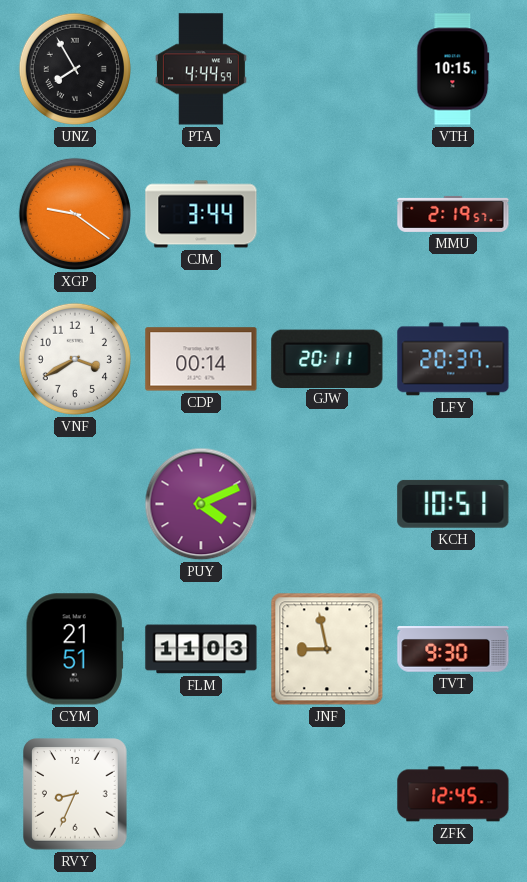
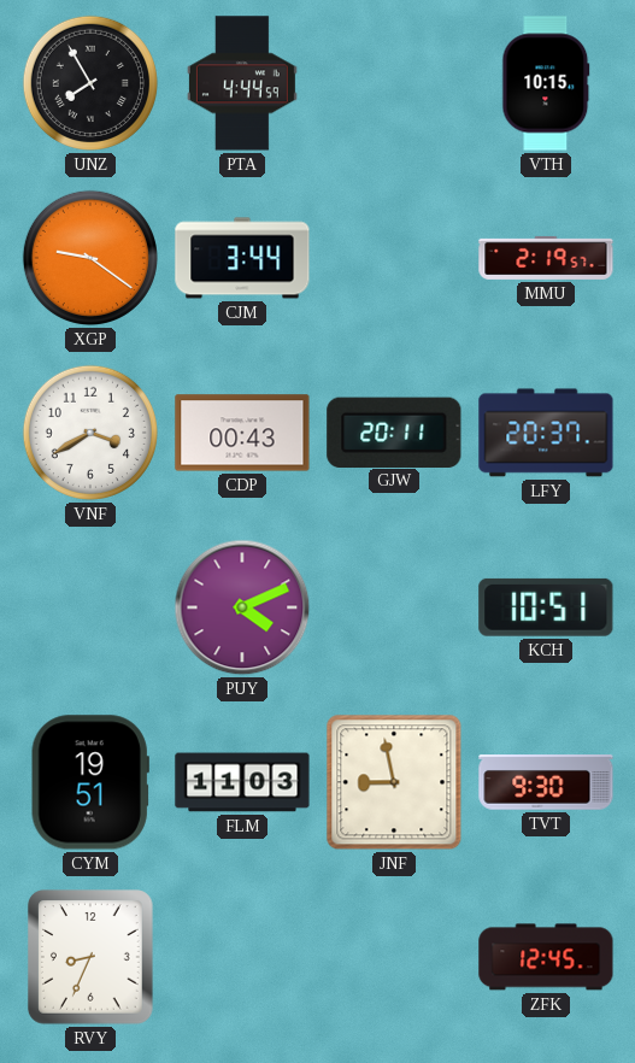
CDP: 00:14 -> 00:43
CYM: 21:51 -> 19:51
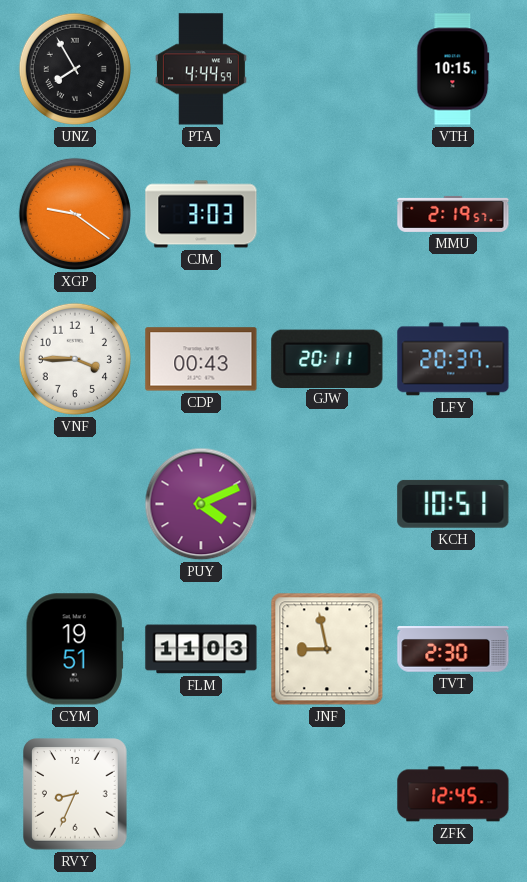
CJM: 3:44 -> 3:03
VNF: 3:40 -> 3:45
TVT: 9:30 -> 2:30
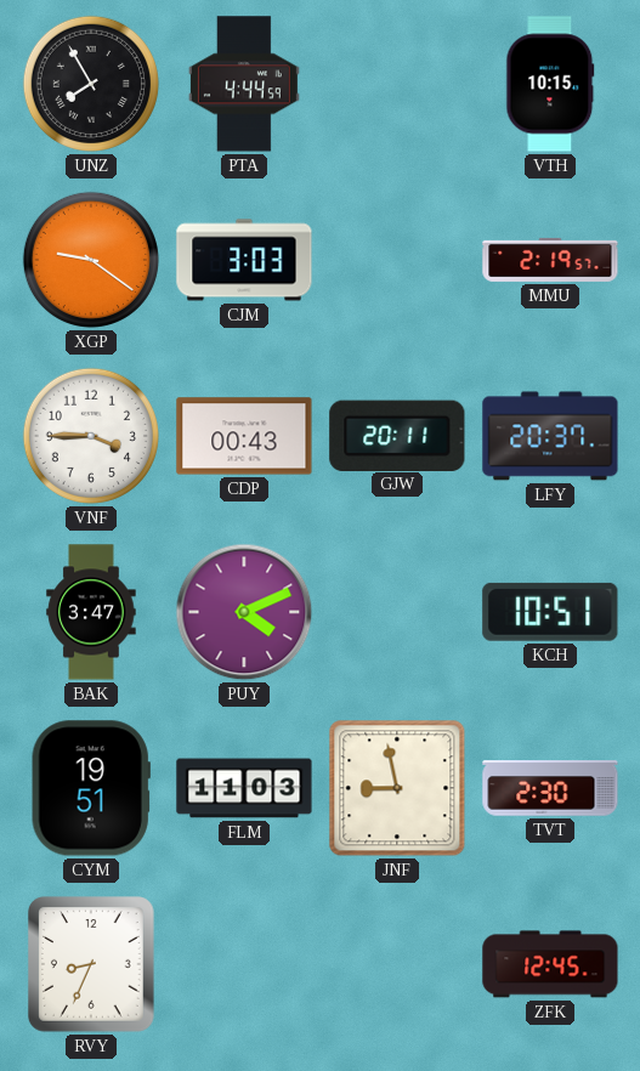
BAK: none -> 3:47
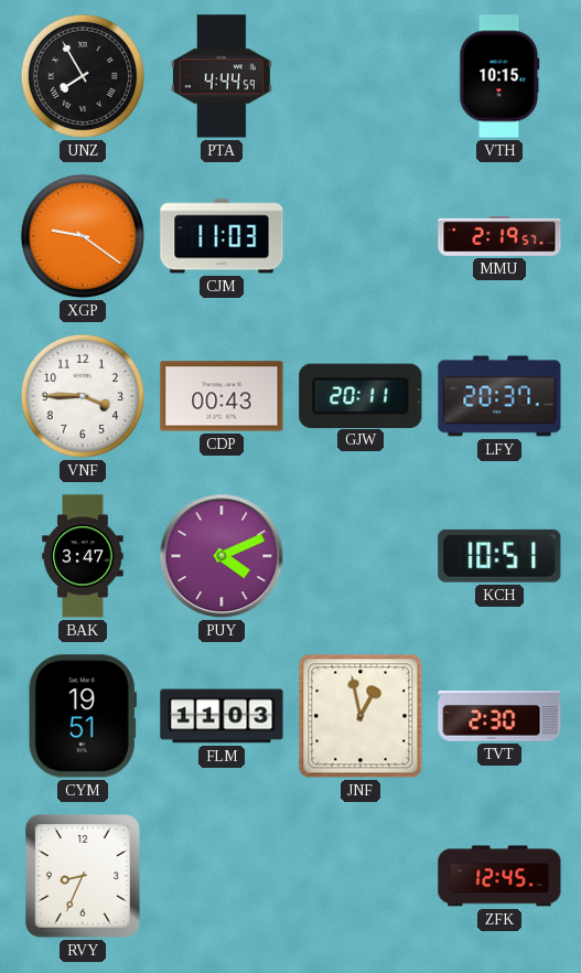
CJM: 3:03 -> 11:03
JNF: 8:58 -> 12:58
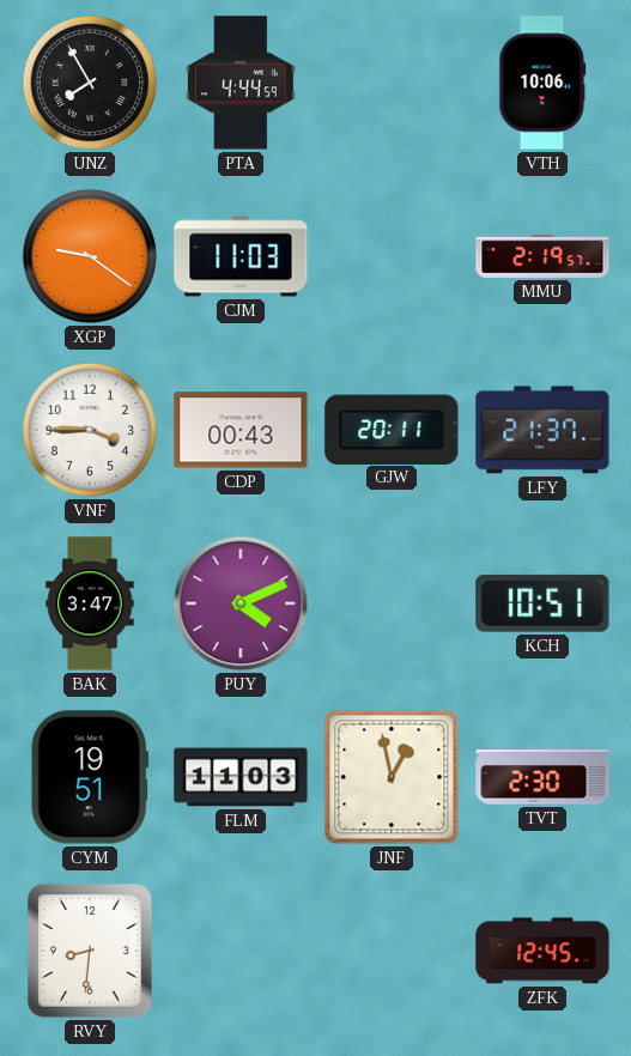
VTH: 10:15 -> 10:06
LFY: 20:37 -> 21:37
RVY: 8:34 -> 8:31
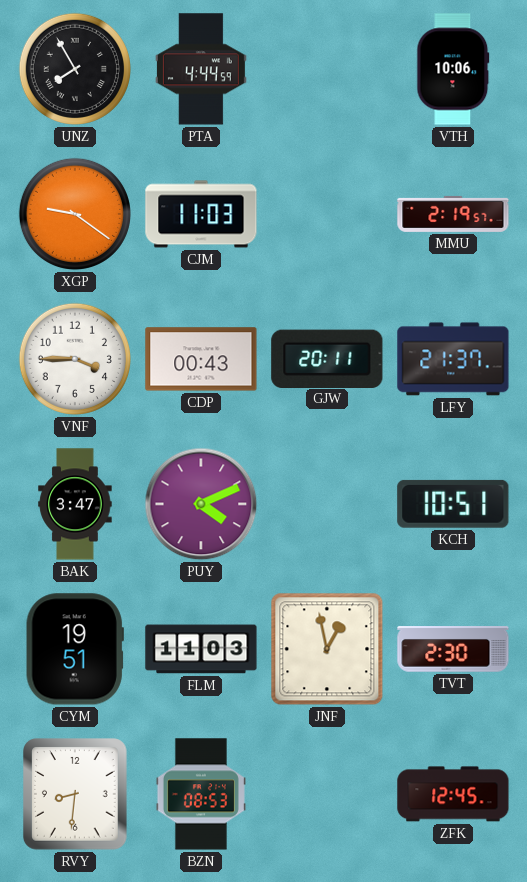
BZN: none -> 08:53
